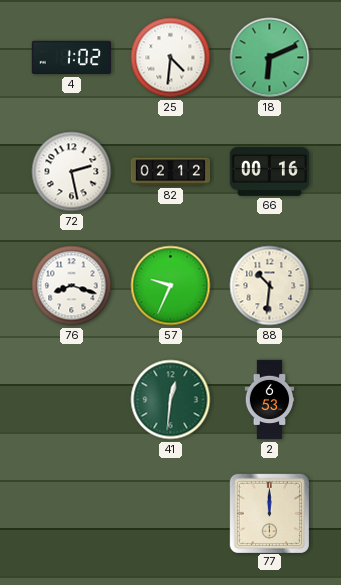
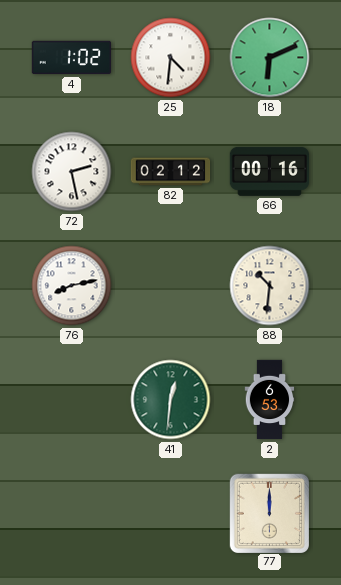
76: 8:18 -> 8:13
57: 9:34 -> none
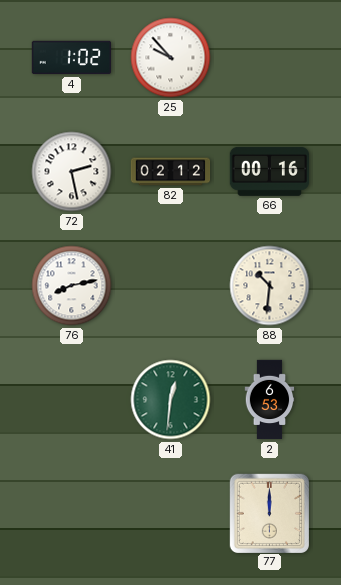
25: 4:31 -> 9:53
18: 6:11 -> none
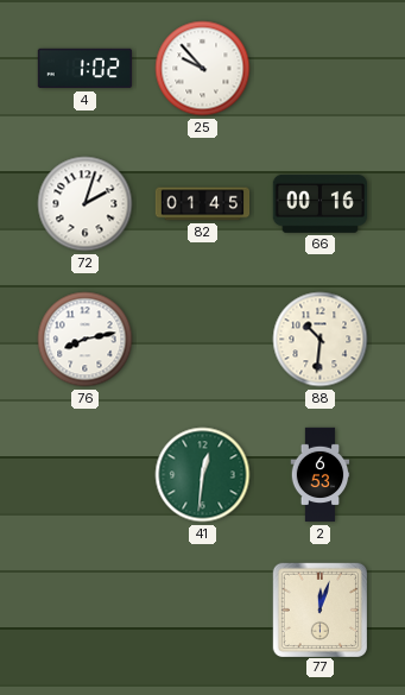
72: 2:28 -> 2:03
82: 02:12 -> 01:45
77: 12:00 -> 12:03
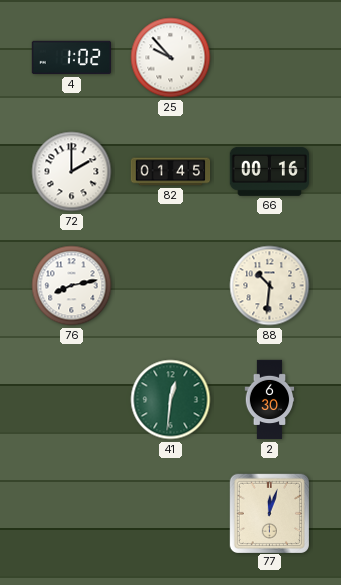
72: 2:03 -> 2:00
2: 6:53 -> 6:30
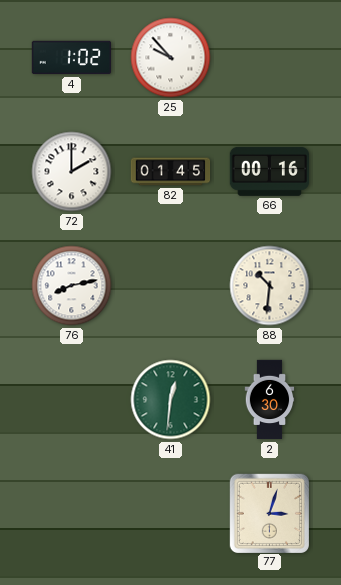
77: 12:03 -> 3:03
